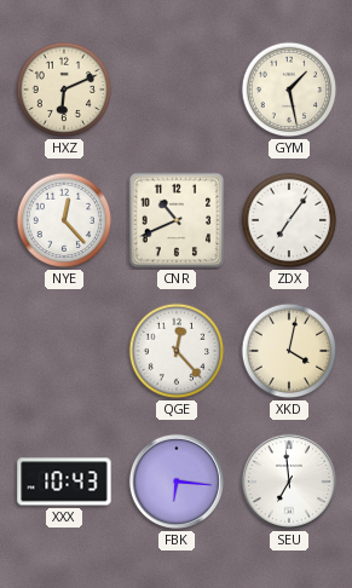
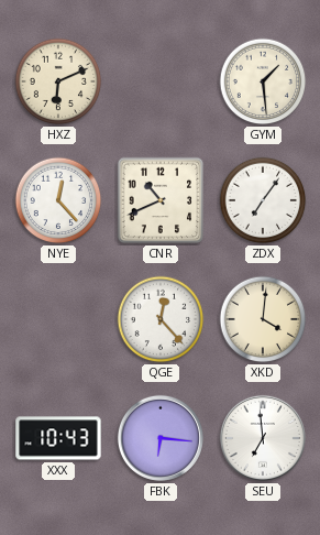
GYM: 1:28 -> 1:29
XKD: 4:02 -> 4:01
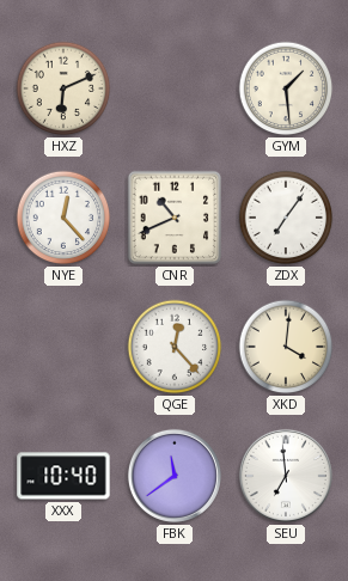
XXX: 10:43 -> 10:40
FBK: 6:16 -> 11:39
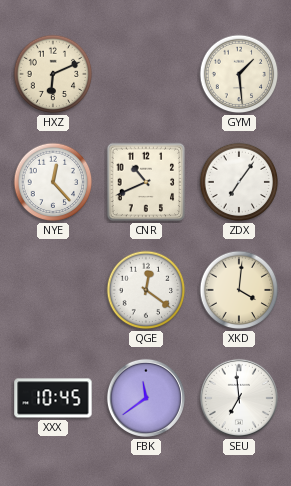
QGE: 12:23 -> 12:21
XXX: 10:40 -> 10:45
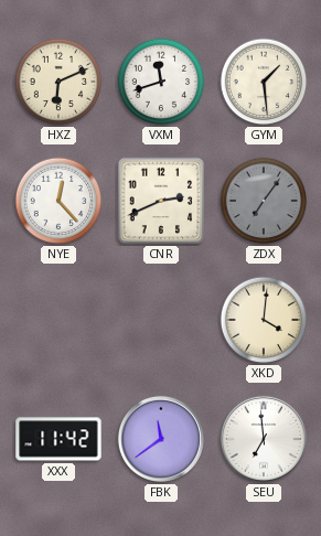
VXM: none -> 11:42
CNR: 10:41 -> 2:41
ZDX dial: white -> grey
QGE: 12:21 -> none
XXX: 10:45 -> 11:42
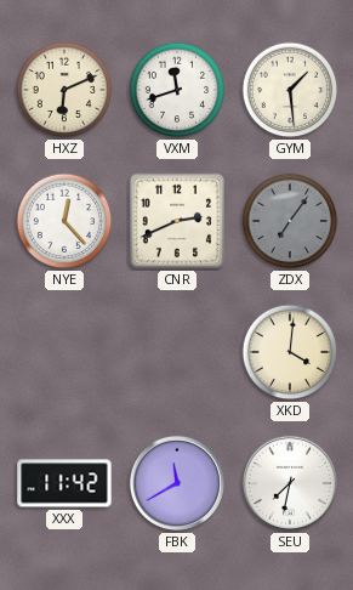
FBK: 11:39 -> 11:40
SEU: 6:59 -> 7:32
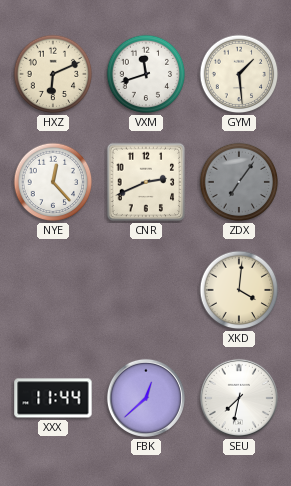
XXX: 11:42 -> 11:44
FBK: 11:40 -> 12:38
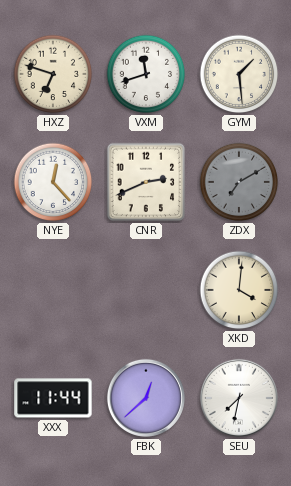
HXZ: 6:11 -> 6:48
ZDX: 7:06 -> 7:10
